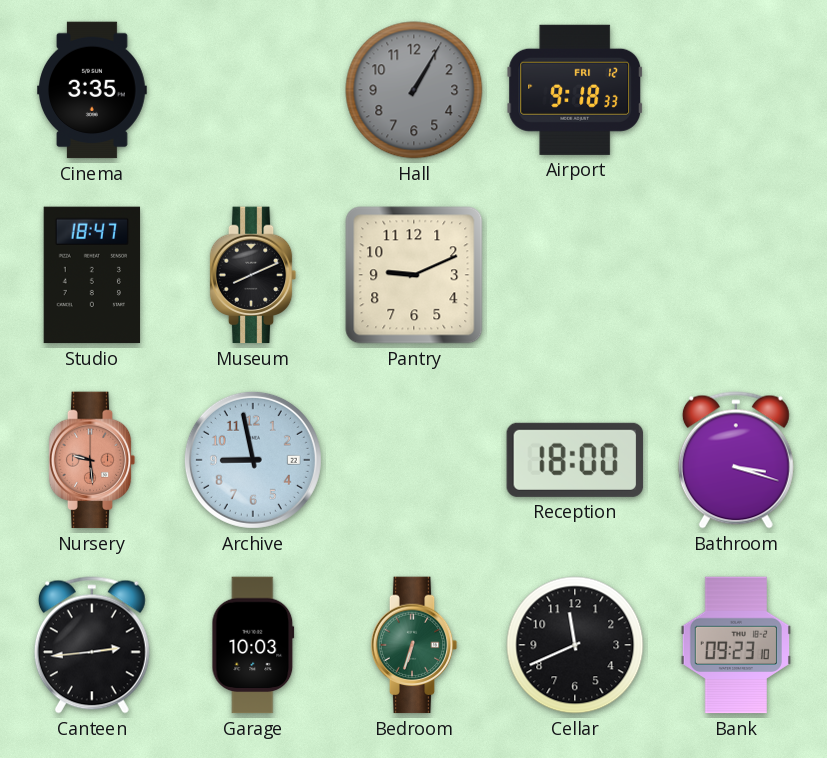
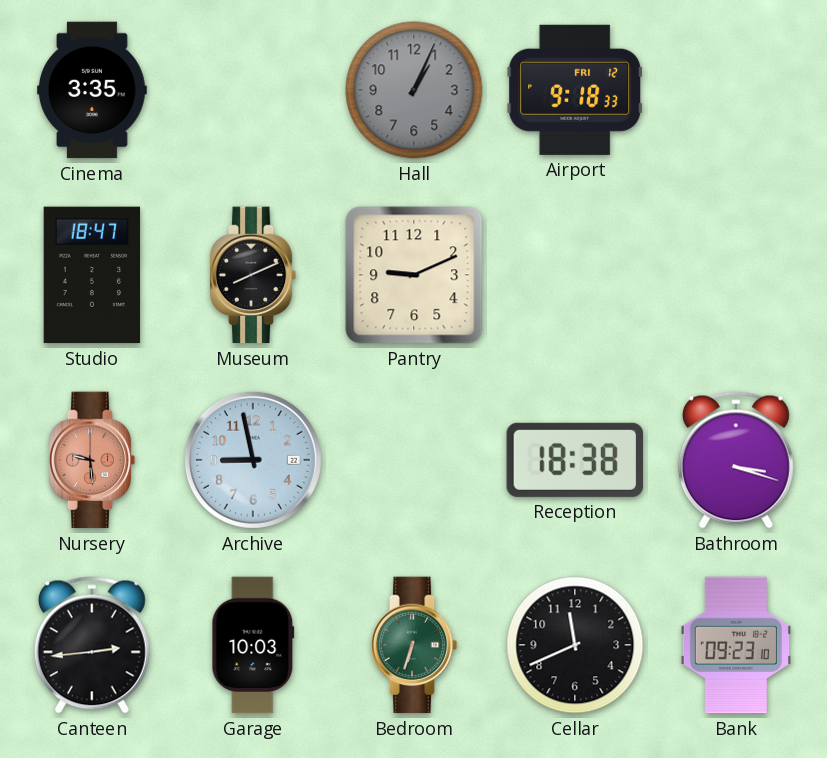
Hall: 1:05 -> 1:04
Reception: 18:00 -> 18:38
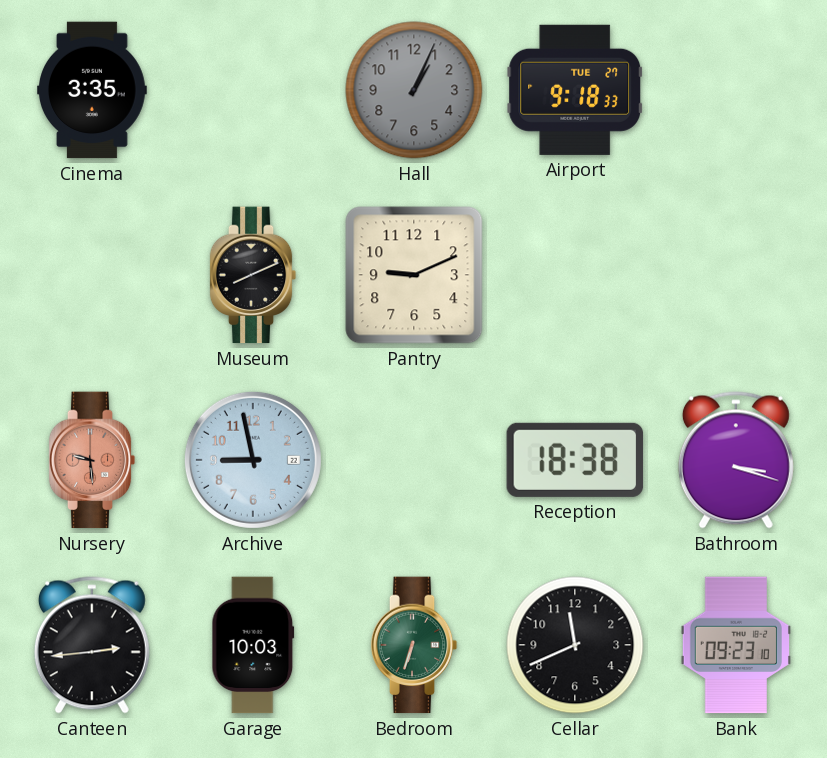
Airport date: FRI 12 -> TUE 27
Studio: 18:47 -> none
